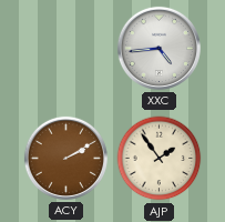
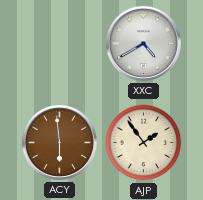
XXC: 4:44 -> 4:40
ACY: 2:10 -> 5:59
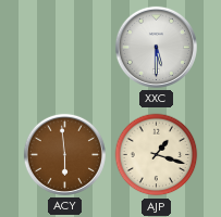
XXC: 4:40 -> 5:30
AJP: 1:54 -> 1:18
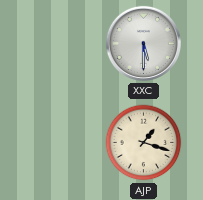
ACY: 5:59 -> none
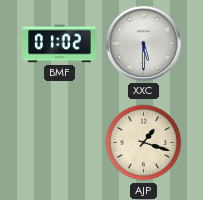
BMF: none -> 01:02
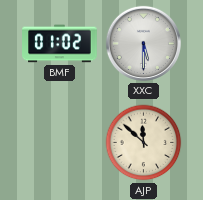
AJP: 1:18 -> 11:52
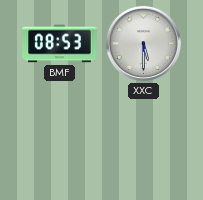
BMF: 01:02 -> 08:53
AJP: 11:52 -> none
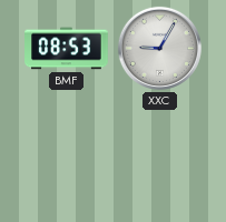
XXC: 5:30 -> 9:05
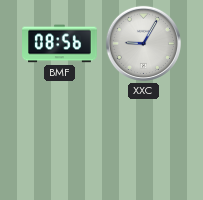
BMF: 08:53 -> 08:56
